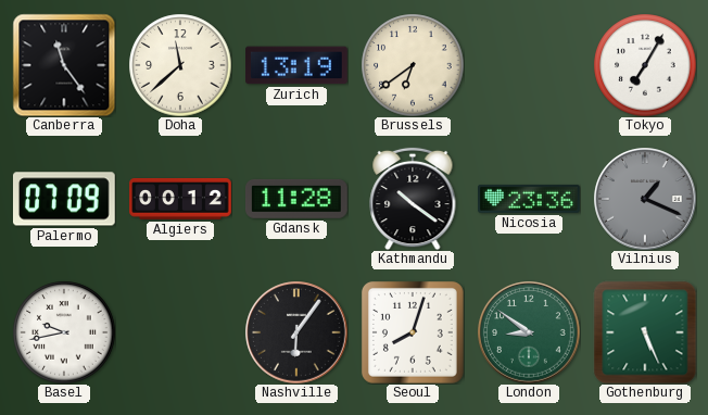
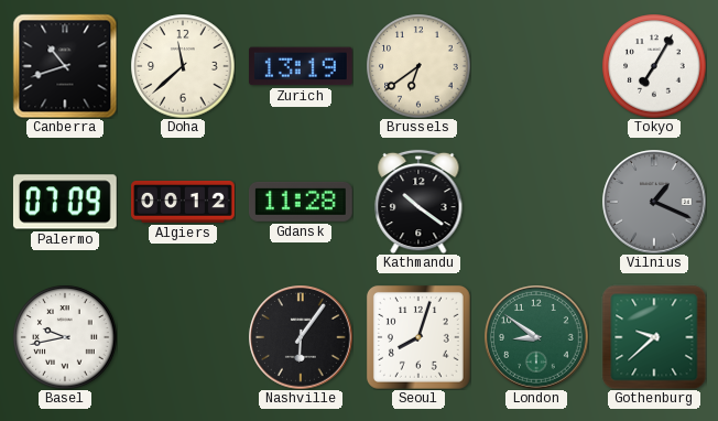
Canberra: 11:24 -> 10:42
Nicosia: 23:36 -> none
Gothenburg: 5:26 -> 9:38
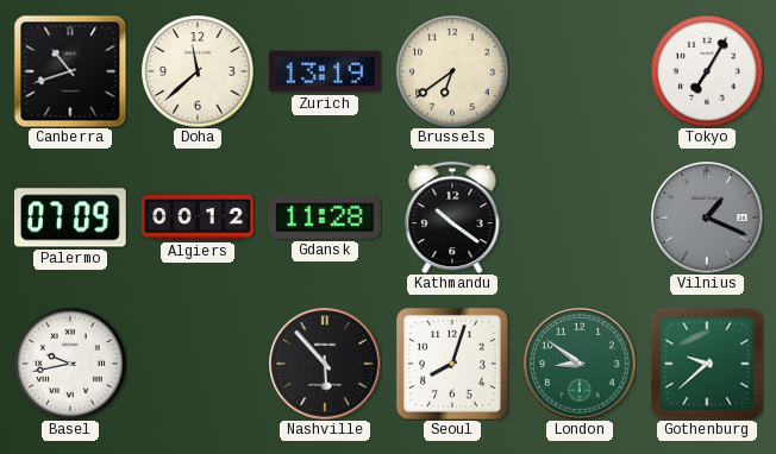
Nashville: 6:06 -> 5:53
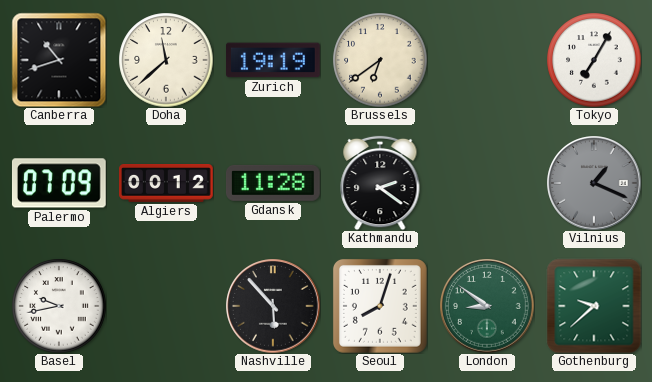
Zurich: 13:19 -> 19:19
Kathmandu: 10:21 -> 2:21
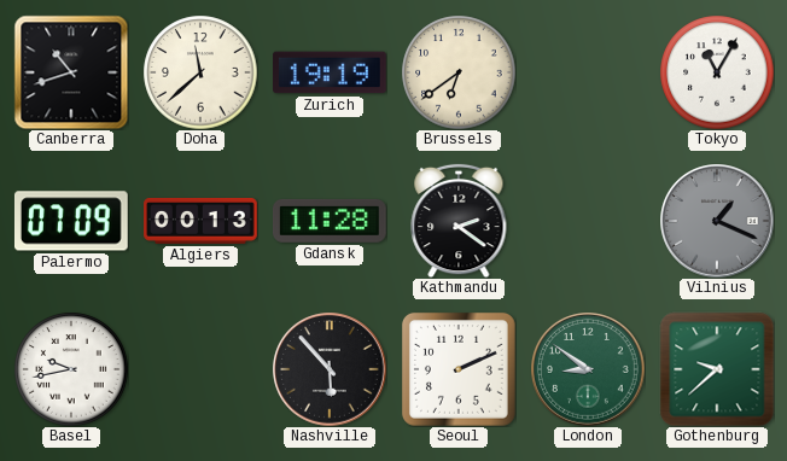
Tokyo: 7:05 -> 11:05
Algiers: 00:12 -> 00:13
Seoul: 8:03 -> 2:11
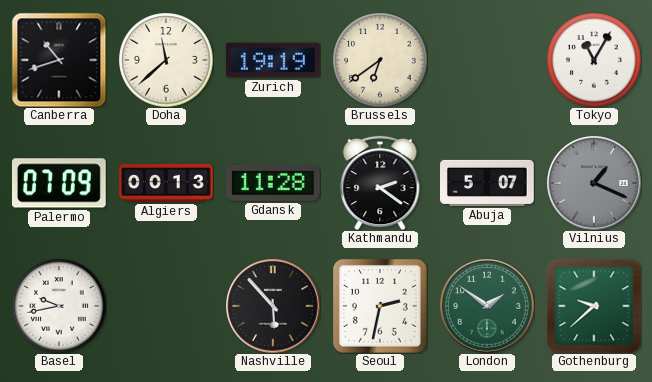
Abuja: none -> 5:07
Seoul: 2:11 -> 2:32
London: 8:51 -> 1:51
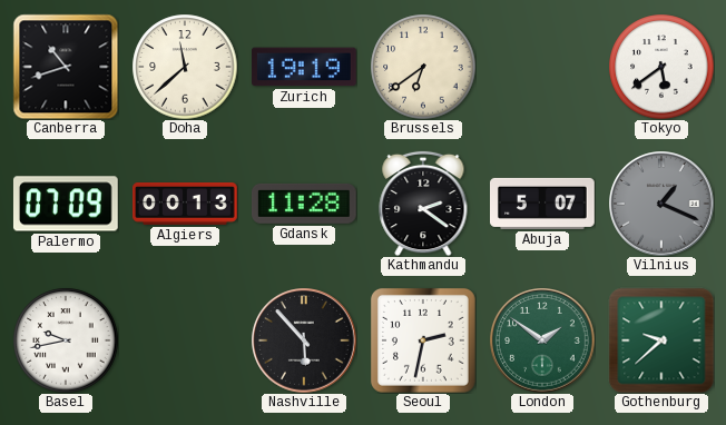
Tokyo: 11:05 -> 5:39
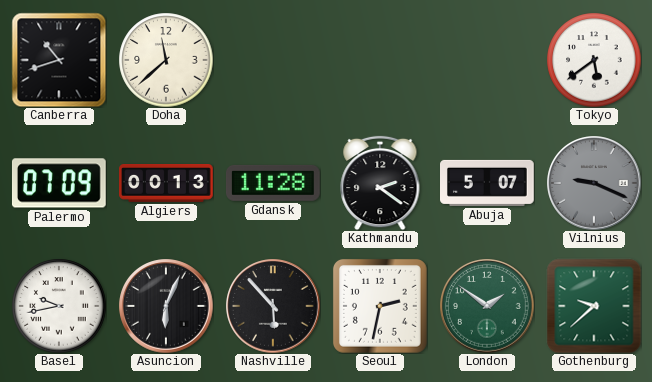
Zurich: 19:19 -> none
Brussels: 6:39 -> none
Vilnius: 1:19 -> 9:19
Asuncion: none -> 6:04
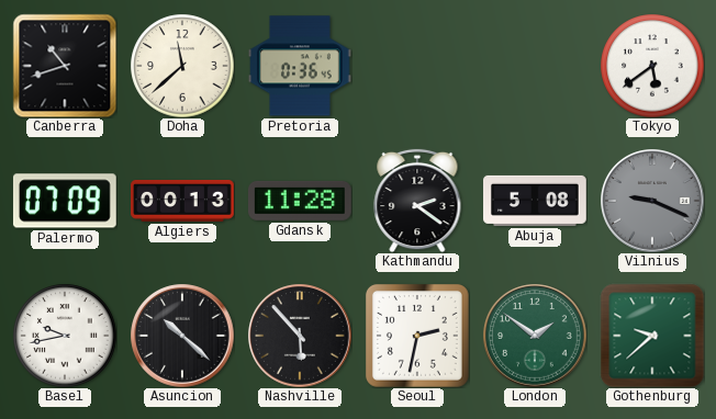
Pretoria: none -> 0:36
Abuja: 5:07 -> 5:08
Asuncion: 6:04 -> 10:22
